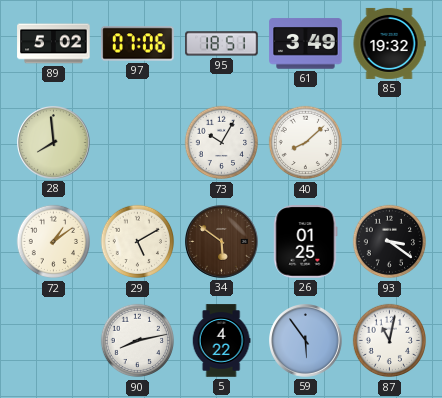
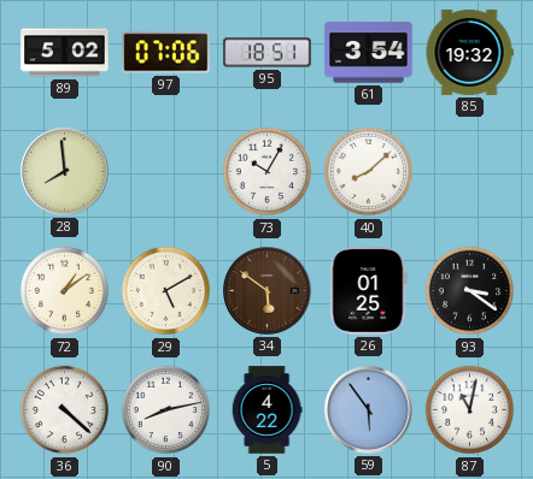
61: 3:49 -> 3:54
36: none -> 4:22
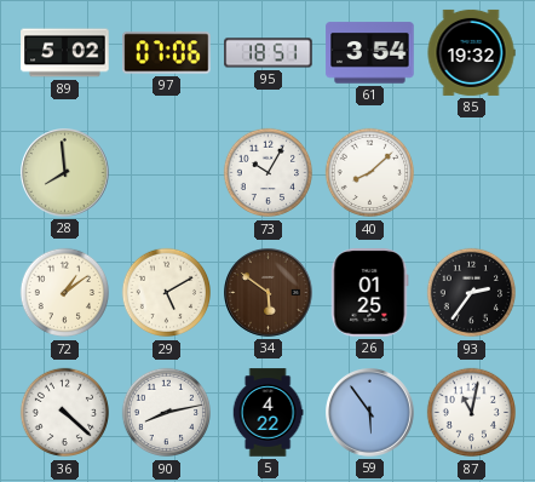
93: 3:21 -> 2:36
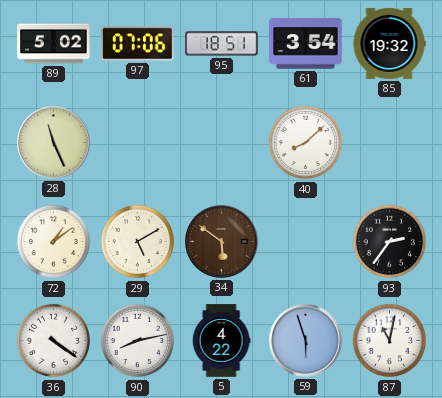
28: 7:59 -> 11:26
73: 10:05 -> none
26: 01:25 -> none
36: 4:22 -> 4:21
59: 5:54 -> 5:57
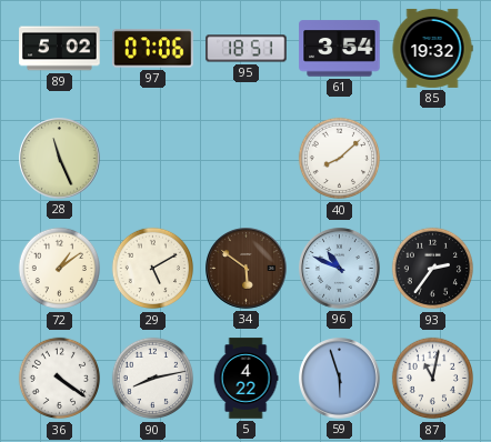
96: none -> 10:49
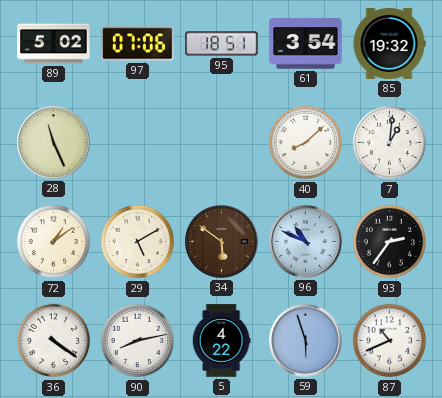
7: none -> 1:01
87: 11:02 -> 10:41
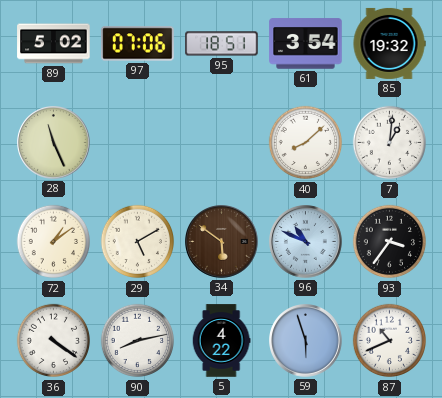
93: 2:36 -> 3:36
